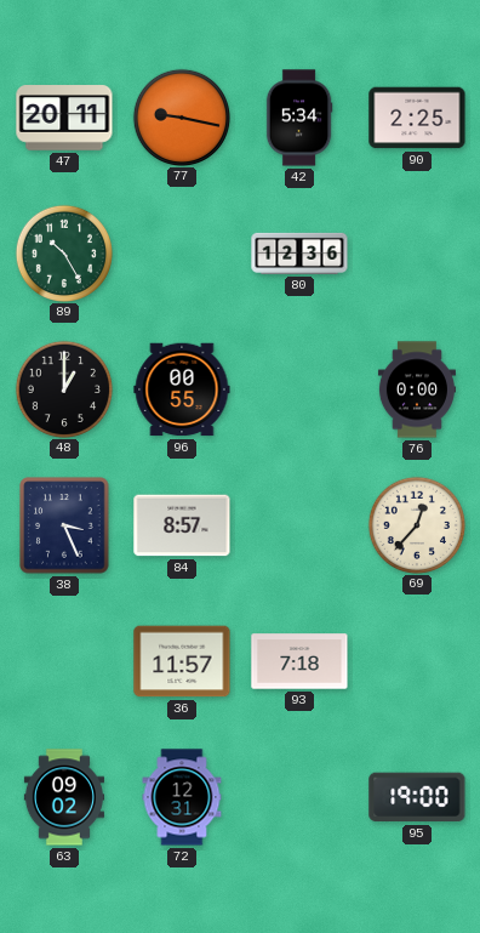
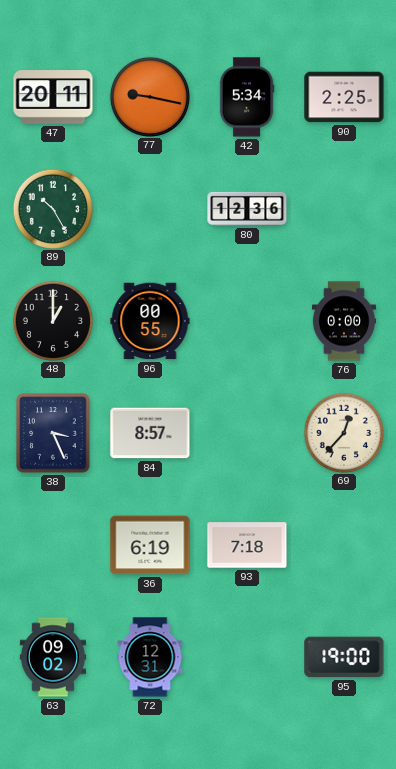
36: 11:57 -> 6:19
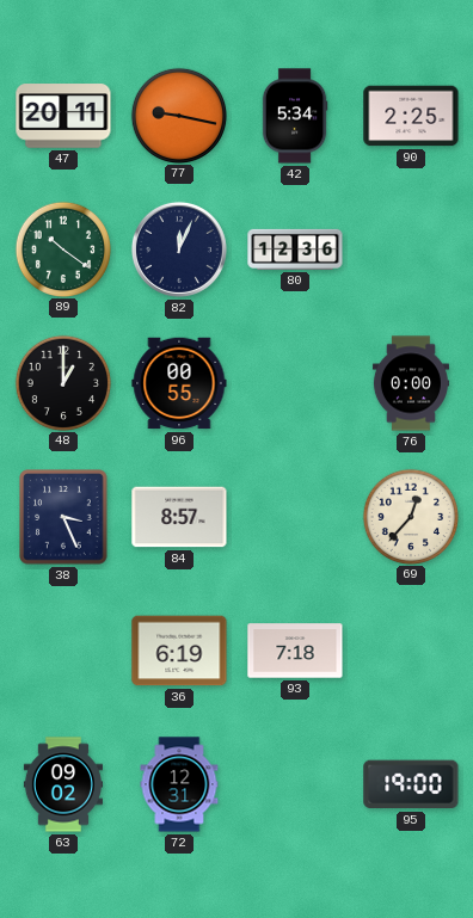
89: 10:25 -> 10:21
82: none -> 12:04
